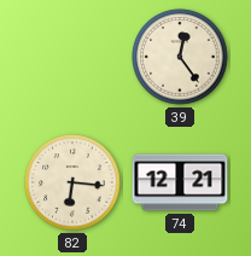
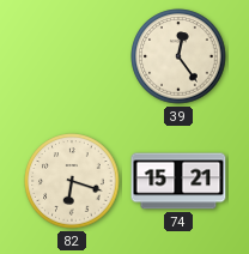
82: 6:16 -> 6:18
74: 12:21 -> 15:21
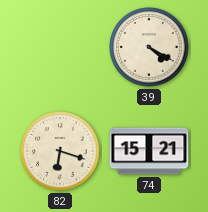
39: 12:24 -> 4:20
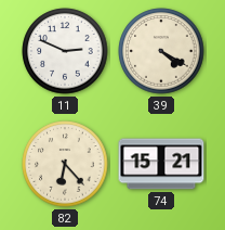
11: none -> 2:49
82: 6:18 -> 6:23
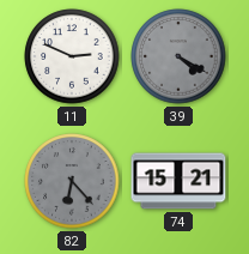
39 dial: cream -> grey
82 dial: cream -> grey
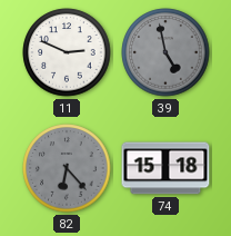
39: 4:20 -> 4:58
74: 15:21 -> 15:18
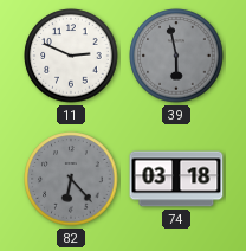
39: 4:58 -> 5:58
74: 15:18 -> 03:18
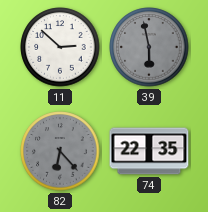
11: 2:49 -> 2:52
74: 03:18 -> 22:35
